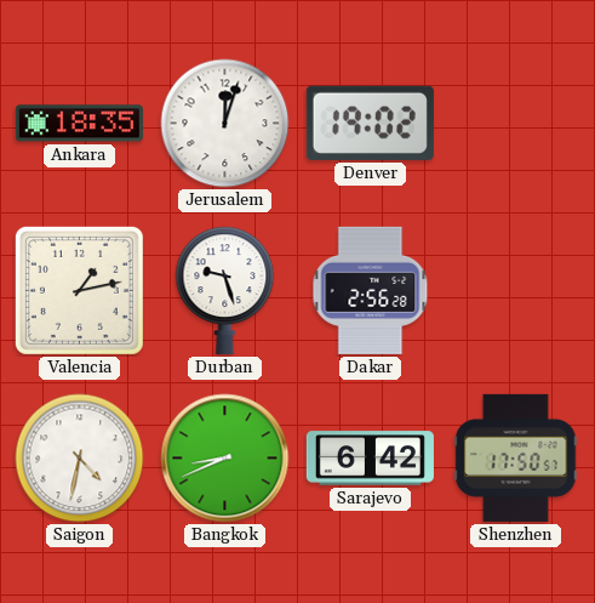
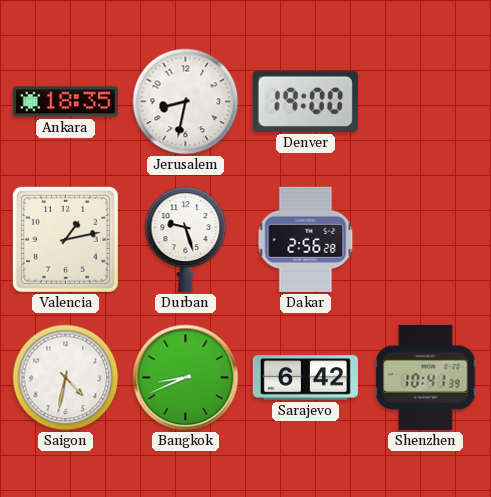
Jerusalem: 12:03 -> 8:32
Denver: 19:02 -> 19:00
Shenzhen: 17:50 -> 10:41
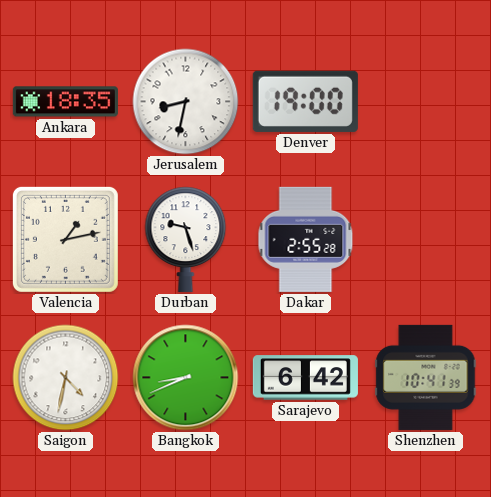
Dakar: 2:56 -> 2:55
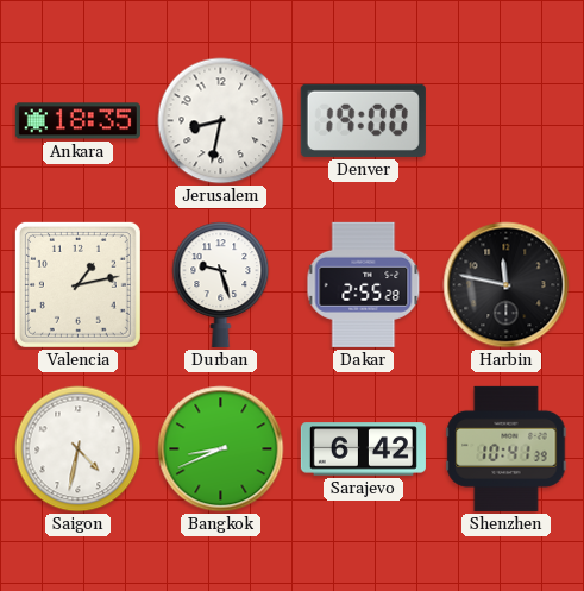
Harbin: none -> 11:47
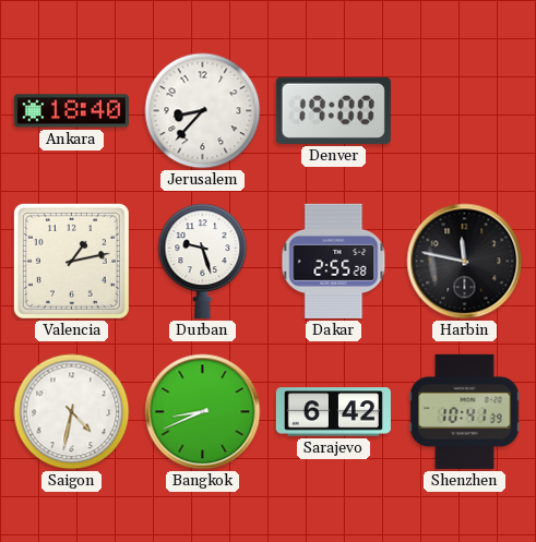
Ankara: 18:35 -> 18:40
Jerusalem: 8:32 -> 8:37
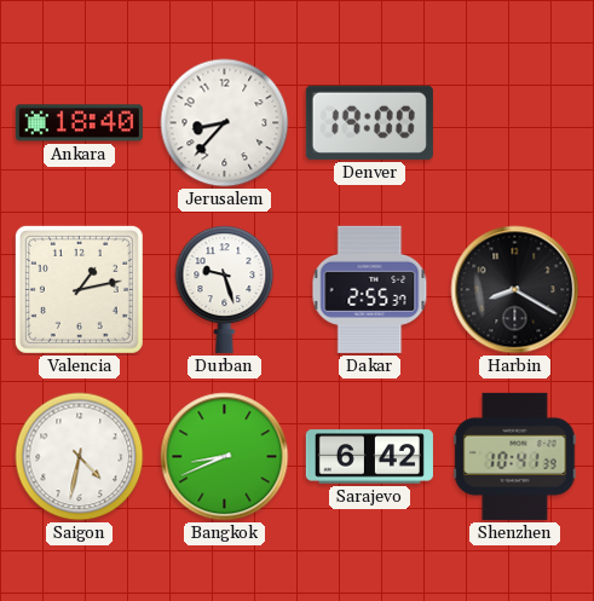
Dakar: 2:55:28 -> 2:55:37
Harbin: 11:47 -> 8:20
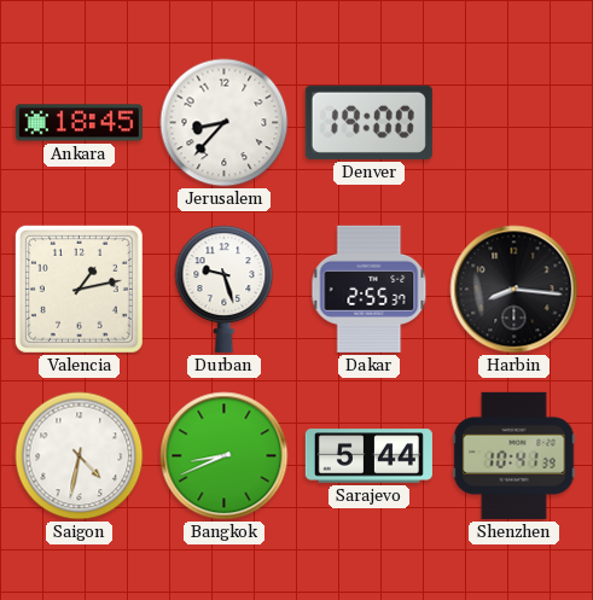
Ankara: 18:40 -> 18:45
Harbin: 8:20 -> 8:16
Sarajevo: 6:42 -> 5:44
